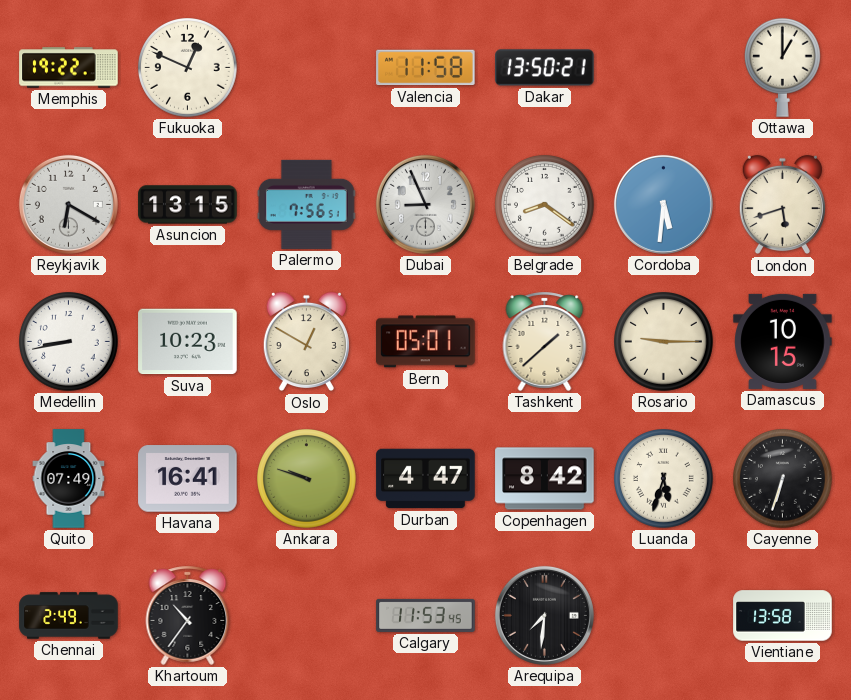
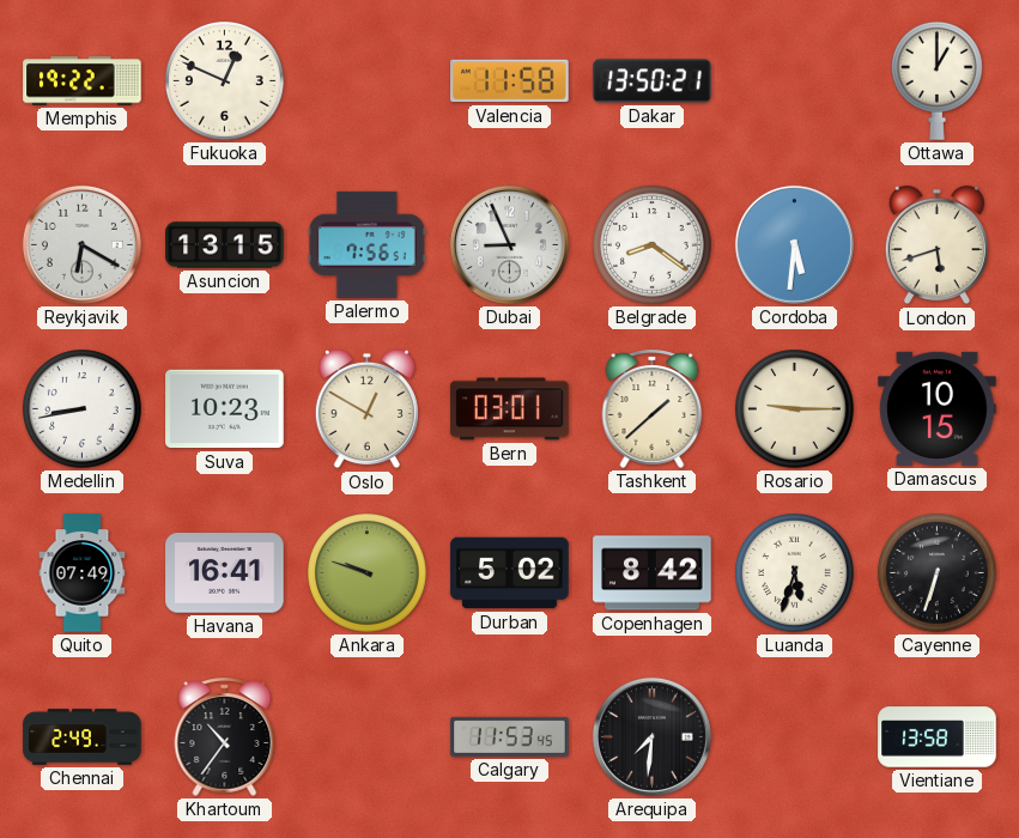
Bern: 05:01 -> 03:01
Durban: 4:47 -> 5:02
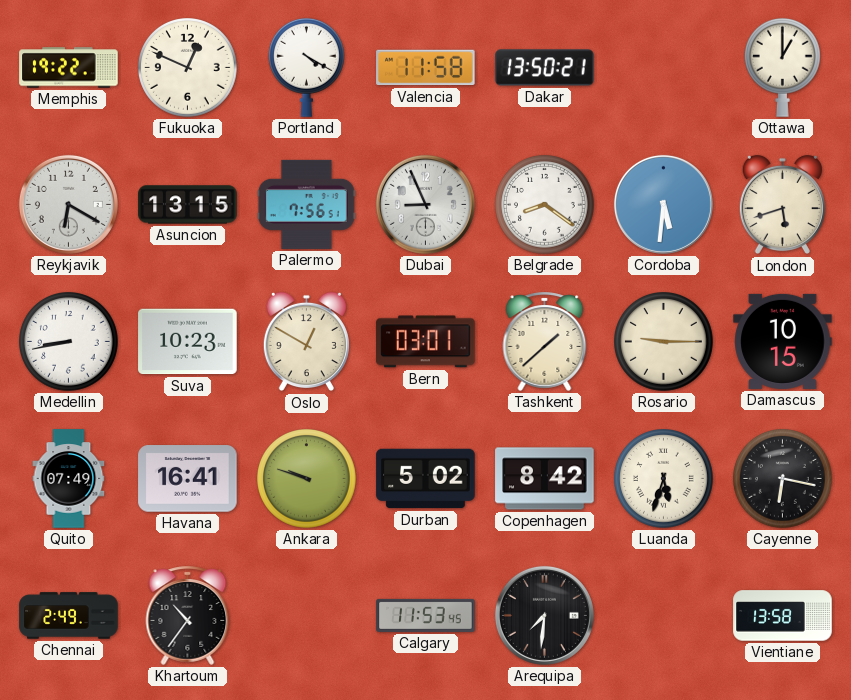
Portland: none -> 4:20
Cayenne: 6:33 -> 6:17
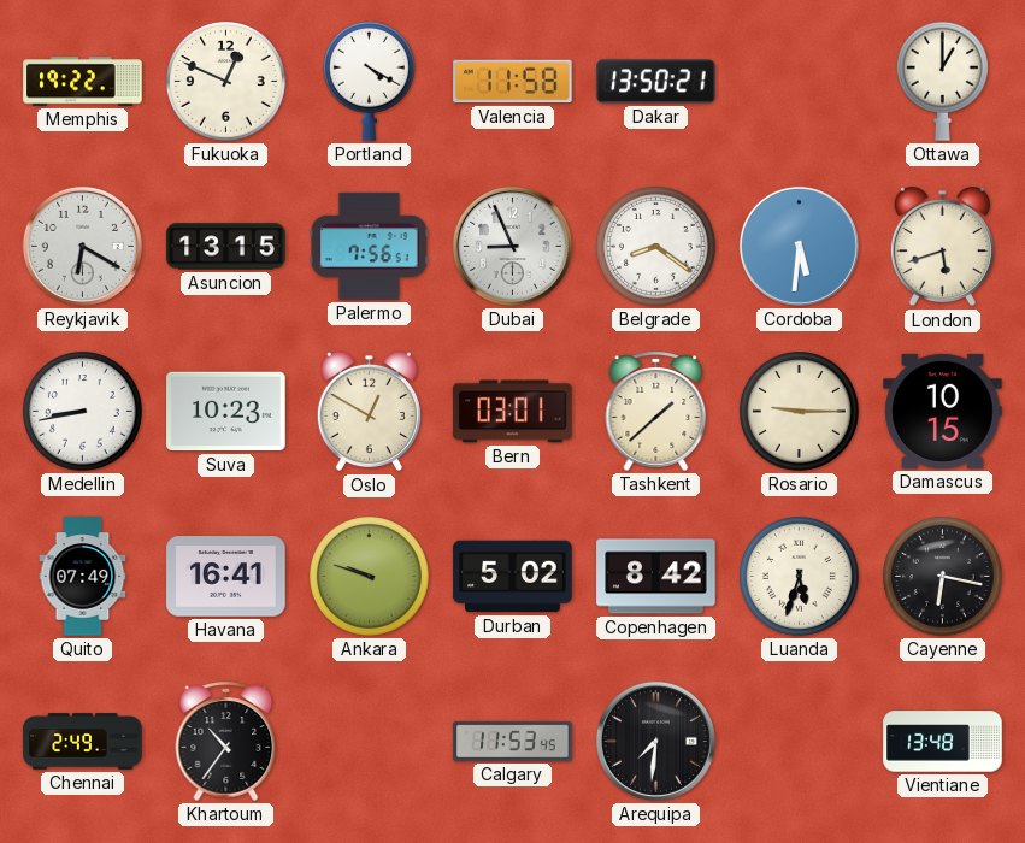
Vientiane: 13:58 -> 13:48
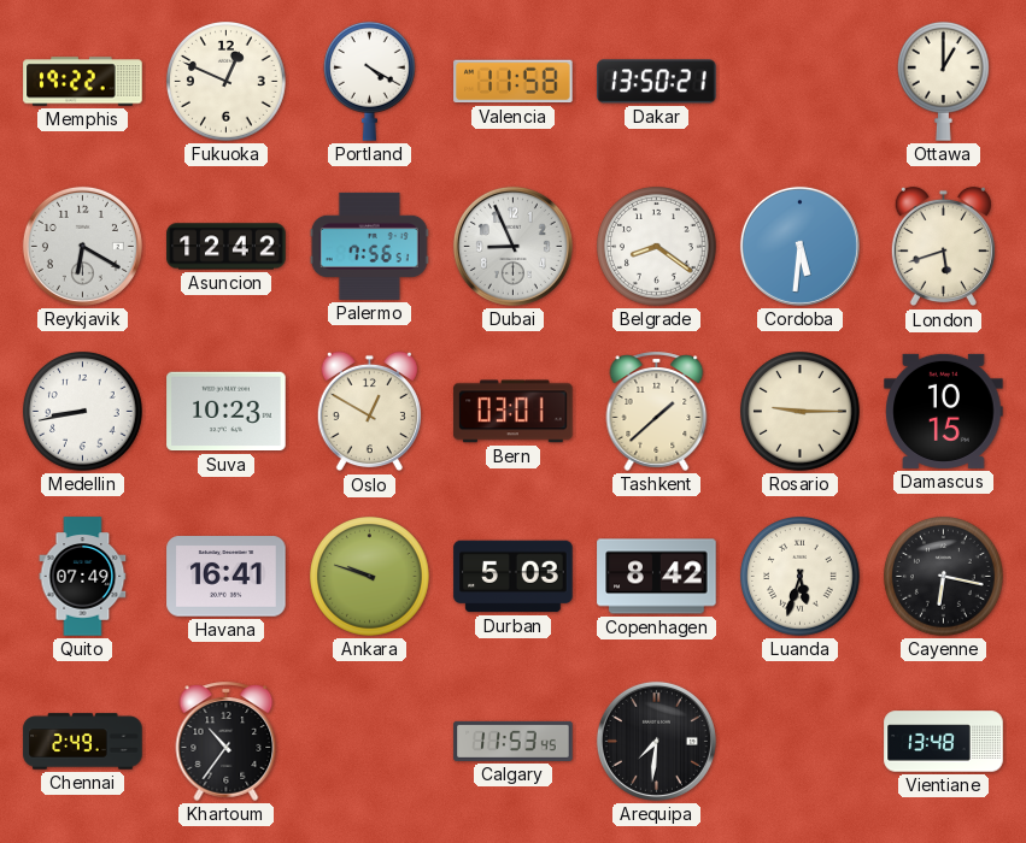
Asuncion: 13:15 -> 12:42
Durban: 5:02 -> 5:03
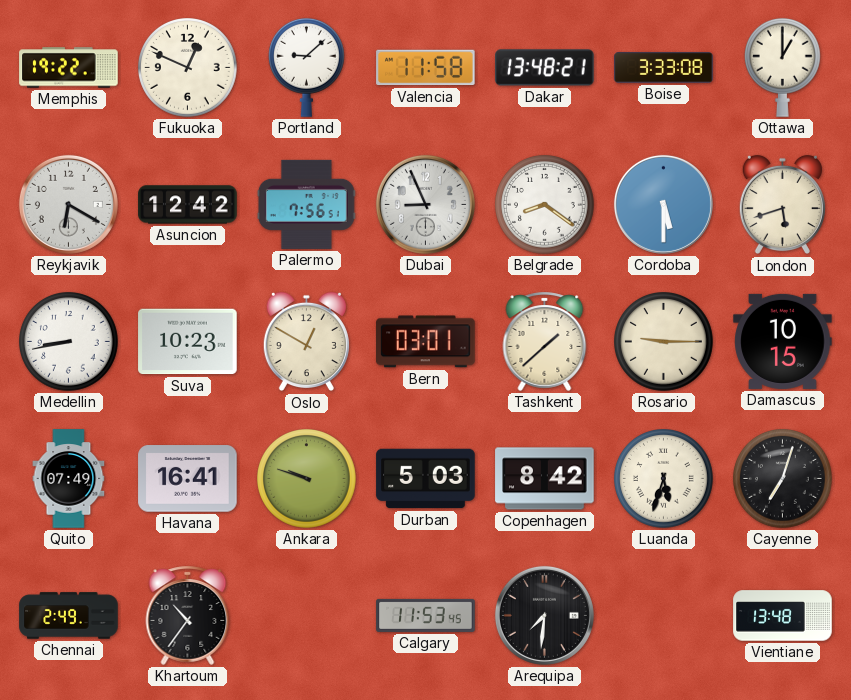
Portland: 4:20 -> 9:08
Dakar: 13:50 -> 13:48
Boise: none -> 3:33
Cordoba: 5:31 -> 5:30
Cayenne: 6:17 -> 7:03
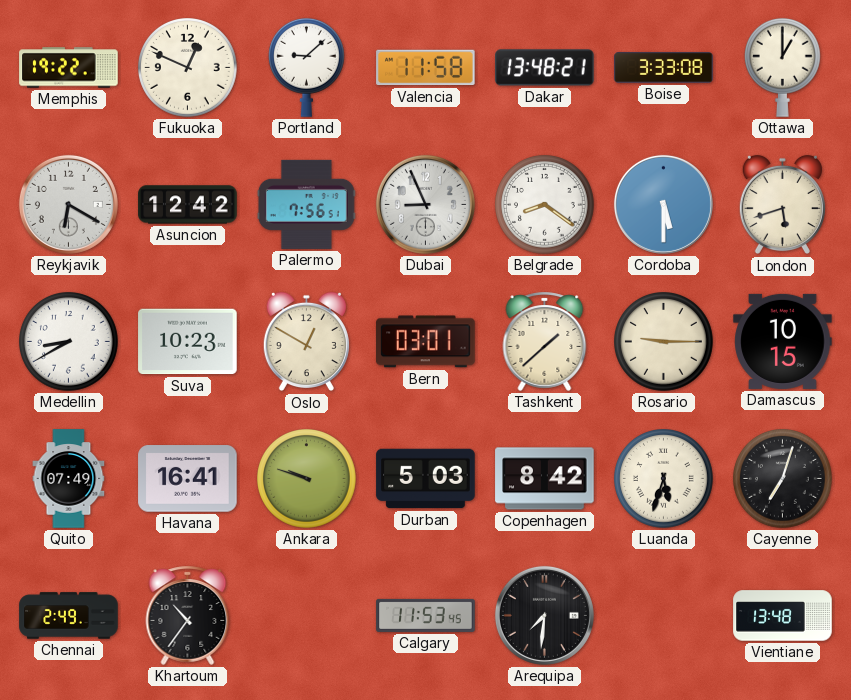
Medellin: 8:43 -> 8:40
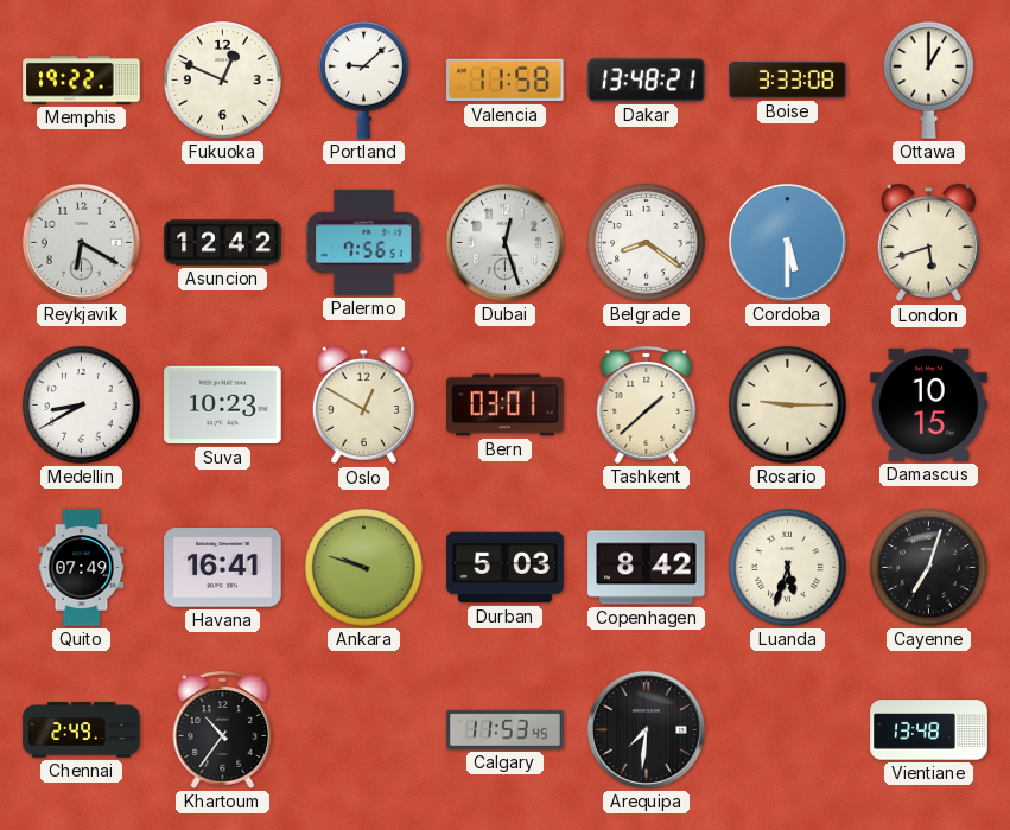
Dubai: 8:56 -> 12:27
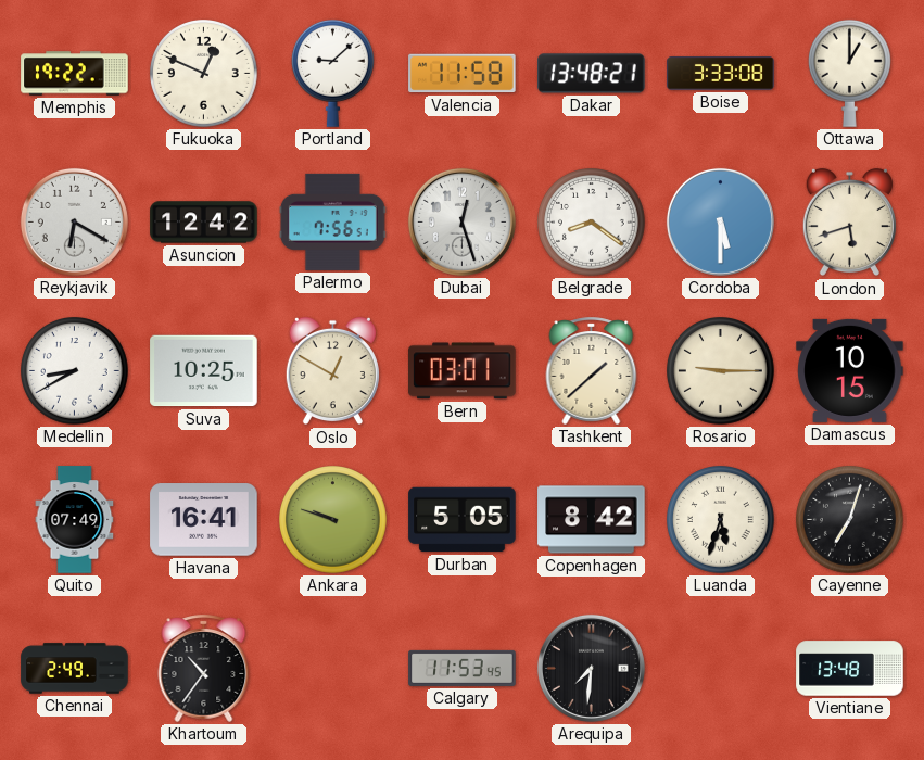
Suva: 10:23 -> 10:25
Durban: 5:03 -> 5:05
